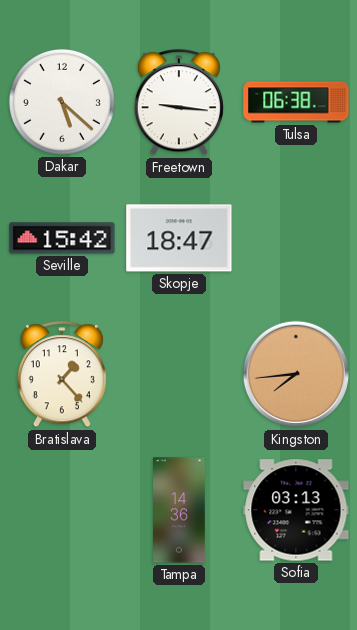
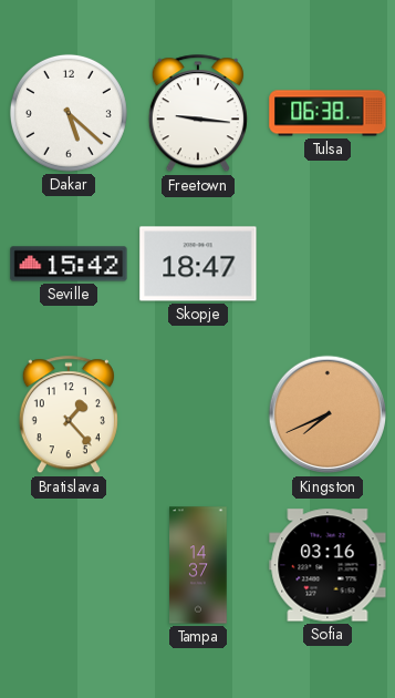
Kingston: 7:44 -> 7:41
Tampa: 14:36 -> 14:37
Sofia: 03:13 -> 03:16
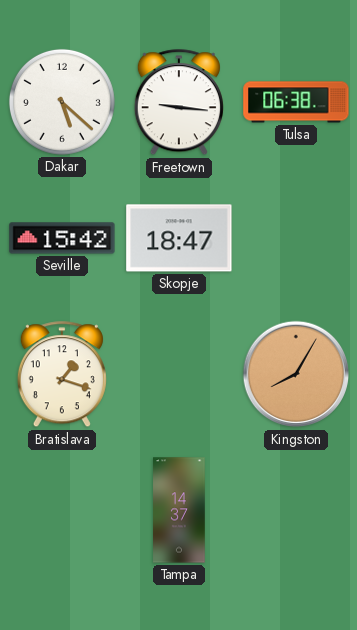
Bratislava: 1:23 -> 1:18
Kingston: 7:41 -> 8:05
Sofia: 03:16 -> none
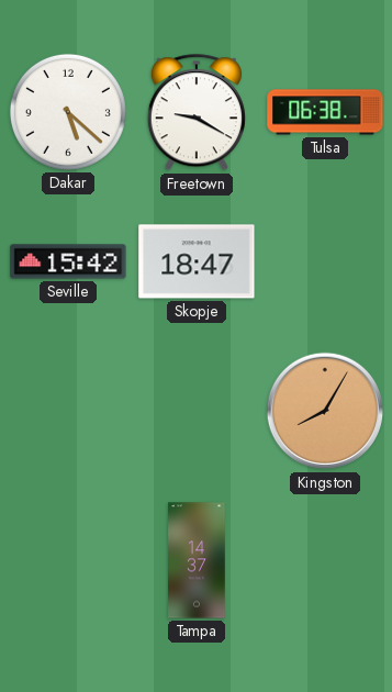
Freetown: 9:16 -> 9:20
Bratislava: 1:18 -> none
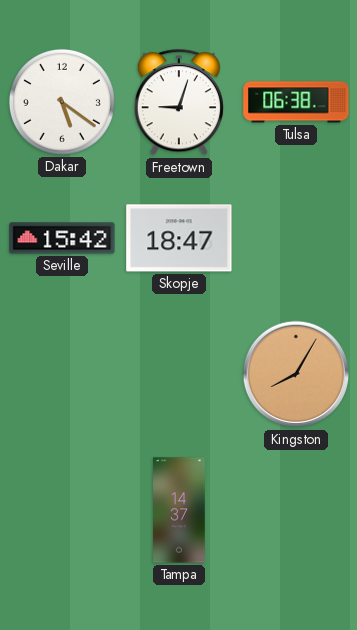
Dakar: 5:22 -> 5:21
Freetown: 9:20 -> 9:03
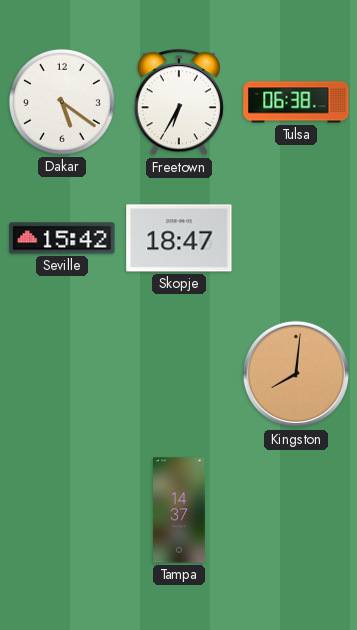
Freetown: 9:03 -> 6:35
Kingston: 8:05 -> 8:01
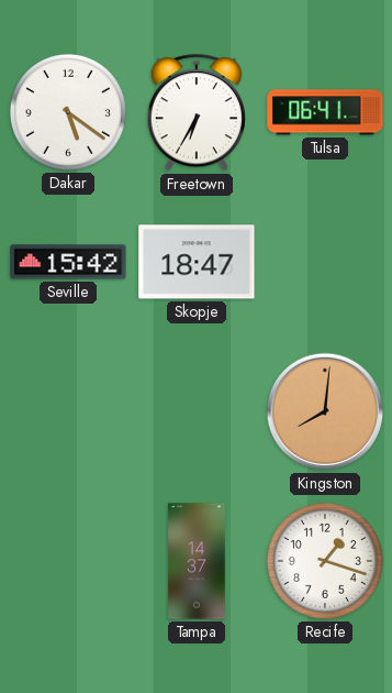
Tulsa: 06:38 -> 06:41
Recife: none -> 1:18
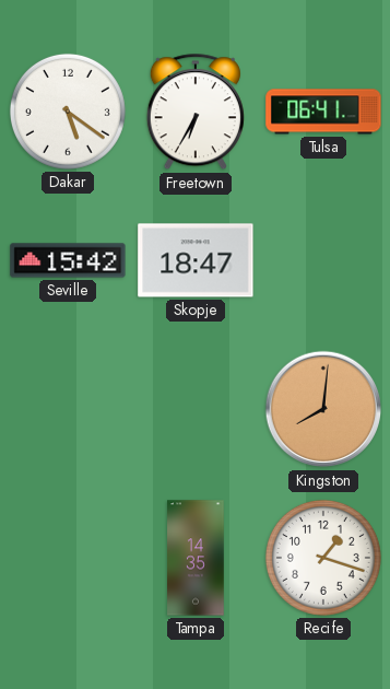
Tampa: 14:37 -> 14:35
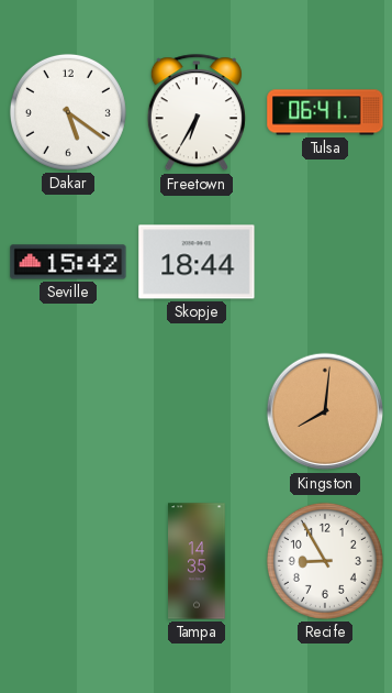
Skopje: 18:47 -> 18:44
Recife: 1:18 -> 8:55
